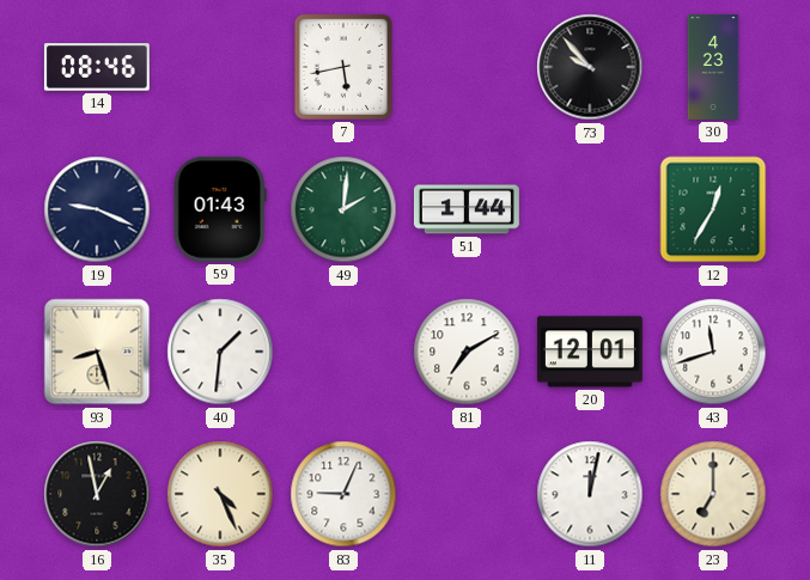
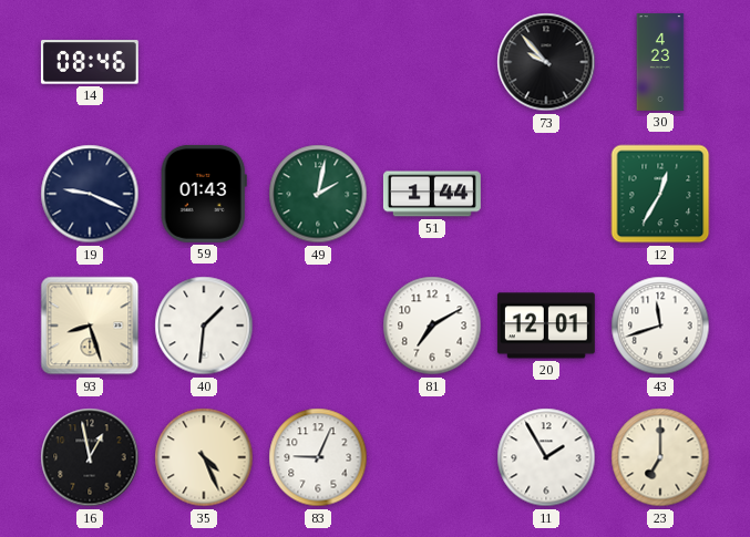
7: 5:43 -> none
49: 2:01 -> 2:02
11: 12:02 -> 1:55
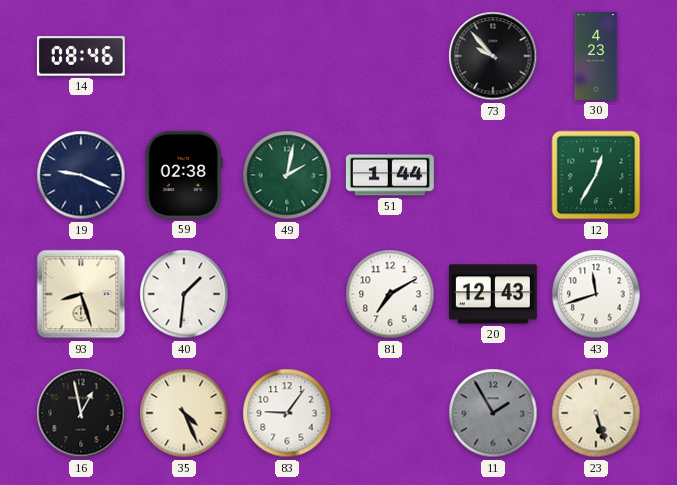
59: 01:43 -> 02:38
20: 12:01 -> 12:43
83: 9:04 -> 9:06
11 dial: white -> grey
23: 7:00 -> 5:27
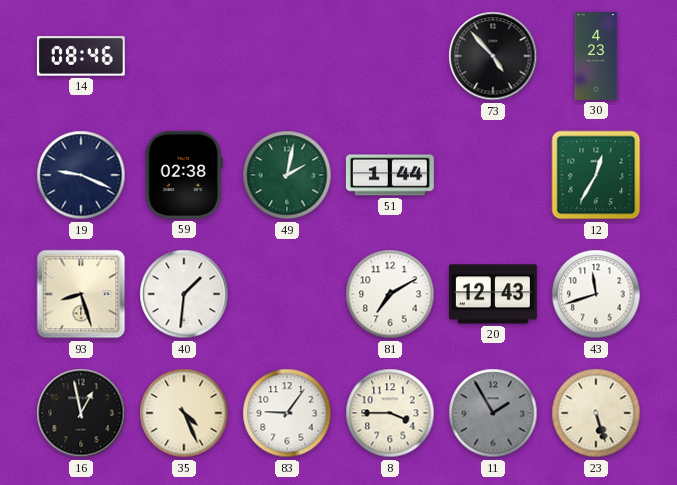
73: 9:53 -> 4:53
8: none -> 3:45
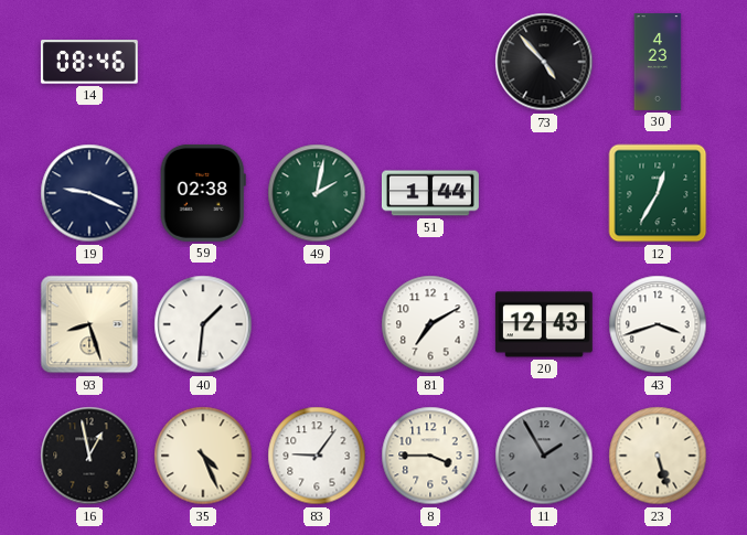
43: 11:42 -> 3:42
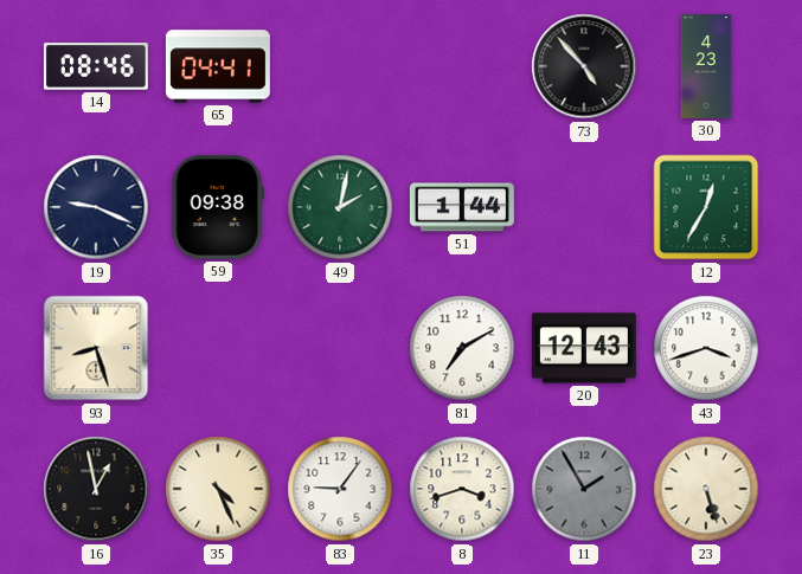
65: none -> 04:41
59: 02:38 -> 09:38
40: 1:31 -> none
8: 3:45 -> 3:42
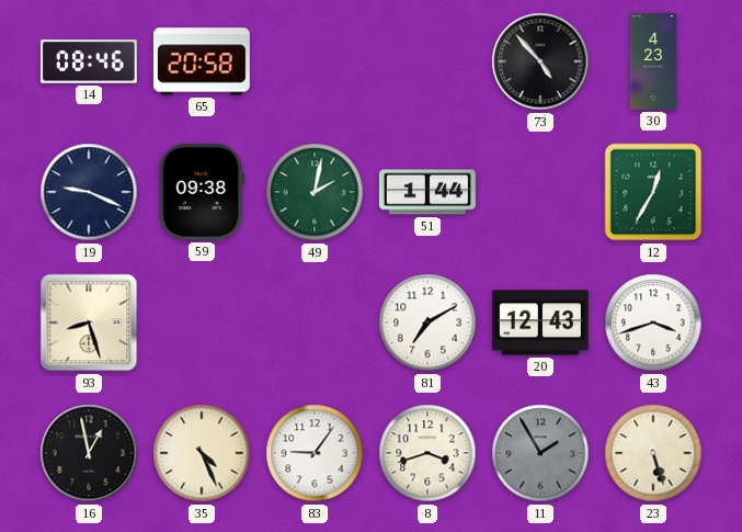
65: 04:41 -> 20:58
